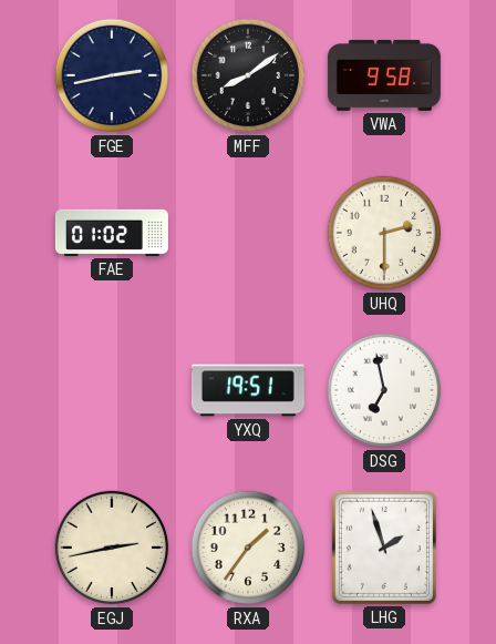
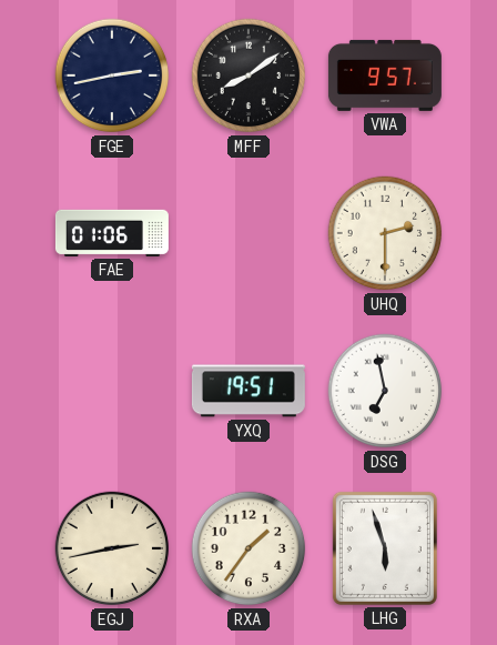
VWA: 9:58 -> 9:57
FAE: 01:02 -> 01:06
LHG: 1:57 -> 5:57
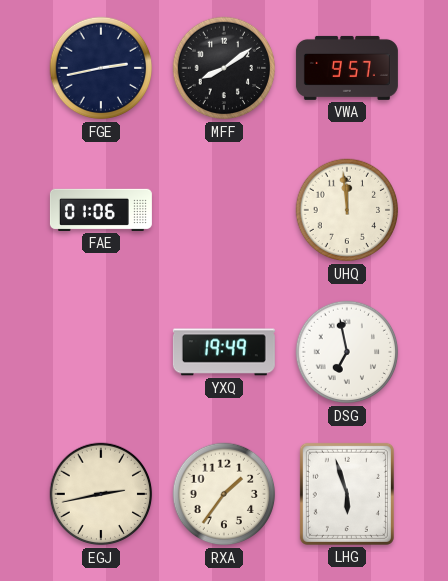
UHQ: 2:30 -> 11:59
YXQ: 19:51 -> 19:49
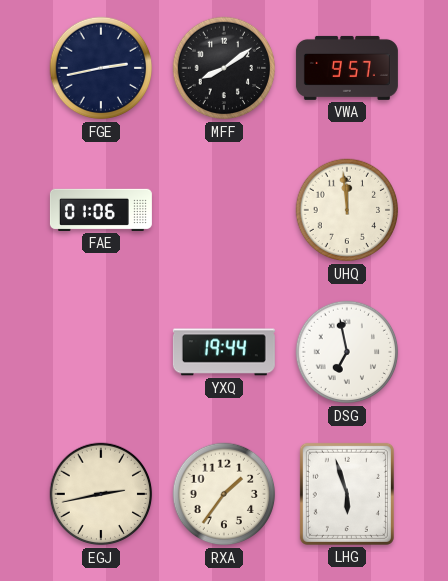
YXQ: 19:49 -> 19:44
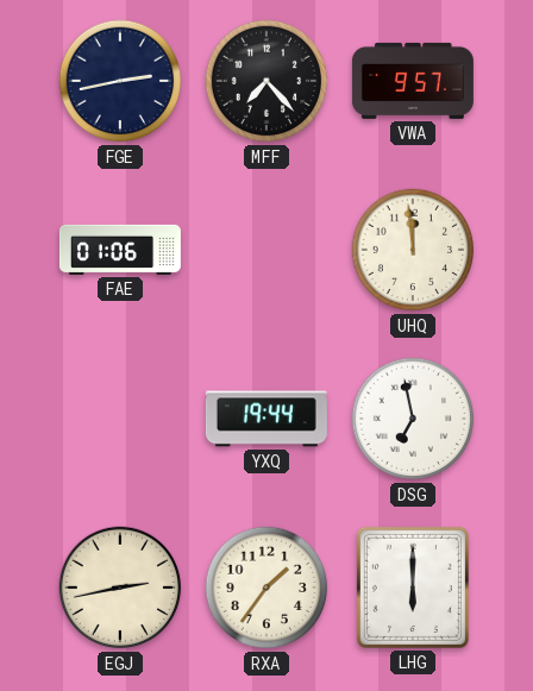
MFF: 8:09 -> 7:23
LHG: 5:57 -> 6:00
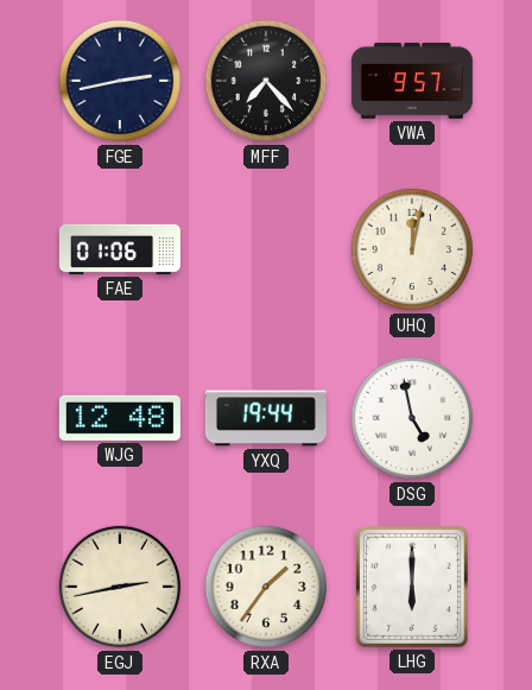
UHQ: 11:59 -> 12:02
WJG: none -> 12:48
DSG: 6:58 -> 4:58
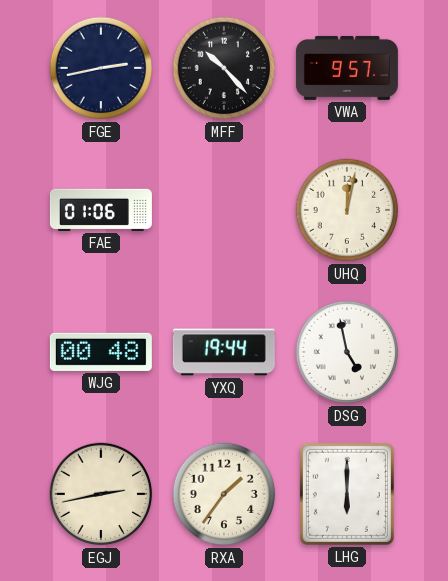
MFF: 7:23 -> 10:23
WJG: 12:48 -> 00:48
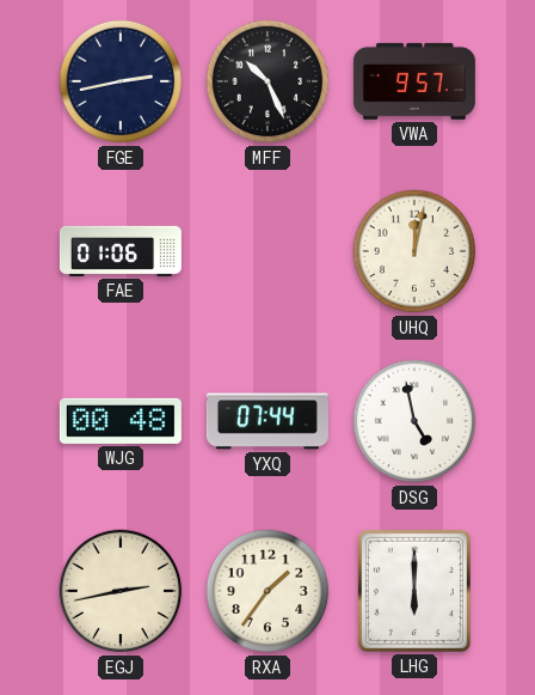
MFF: 10:23 -> 10:26
YXQ: 19:44 -> 07:44
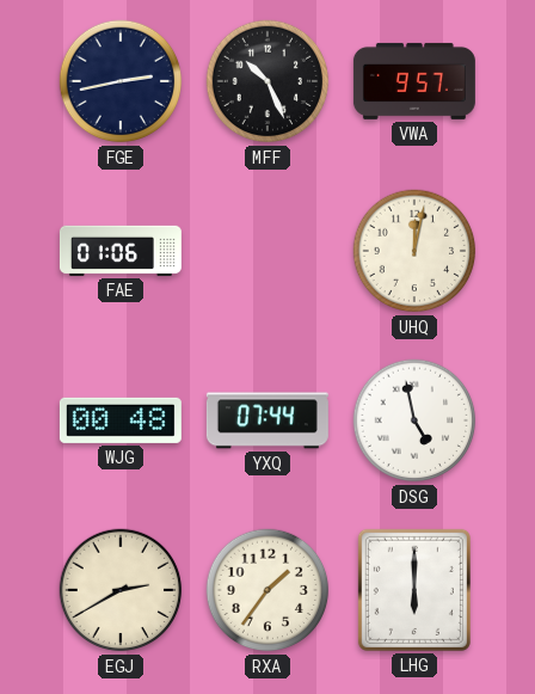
EGJ: 2:43 -> 2:40
